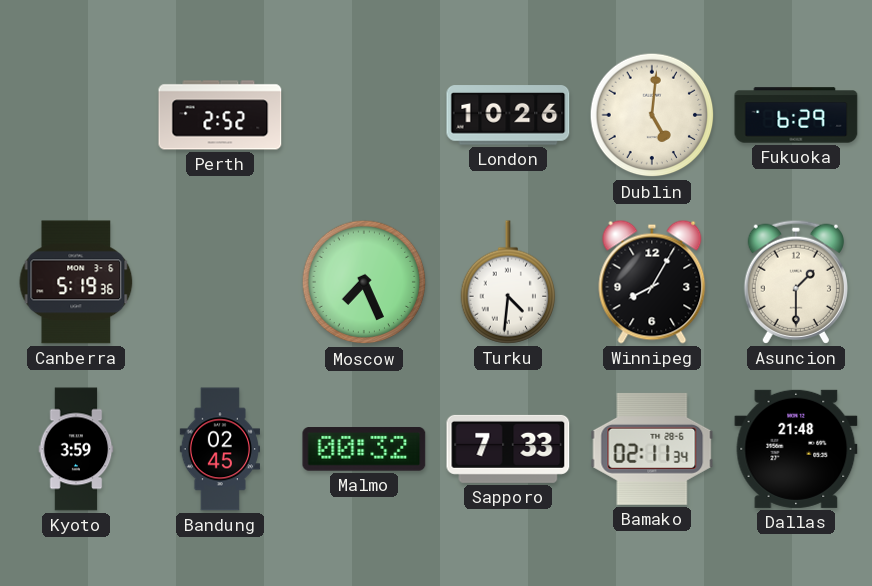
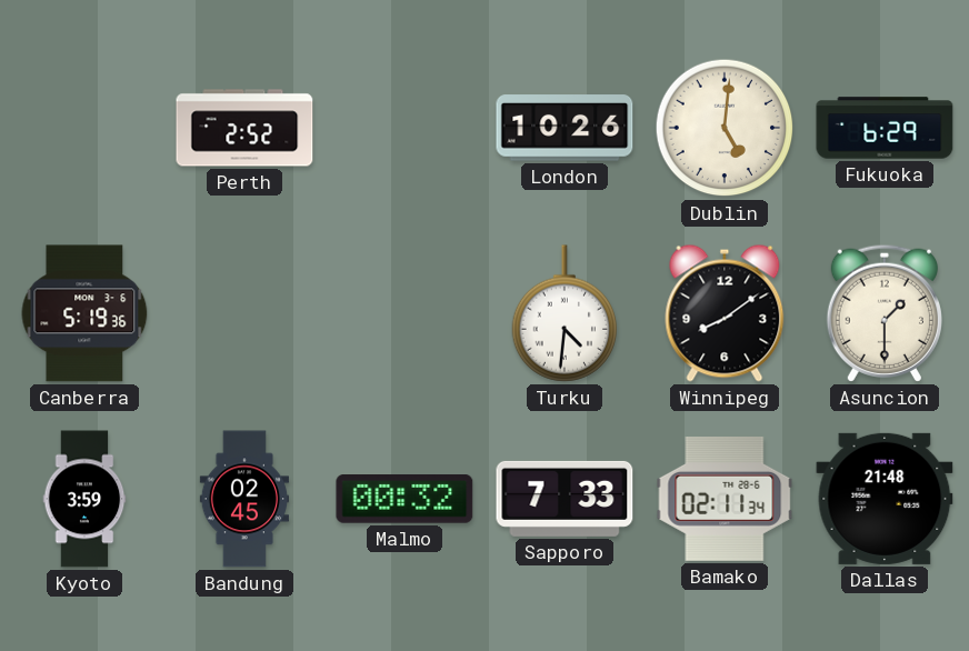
Moscow: 7:26 -> none
Winnipeg: 8:05 -> 8:09
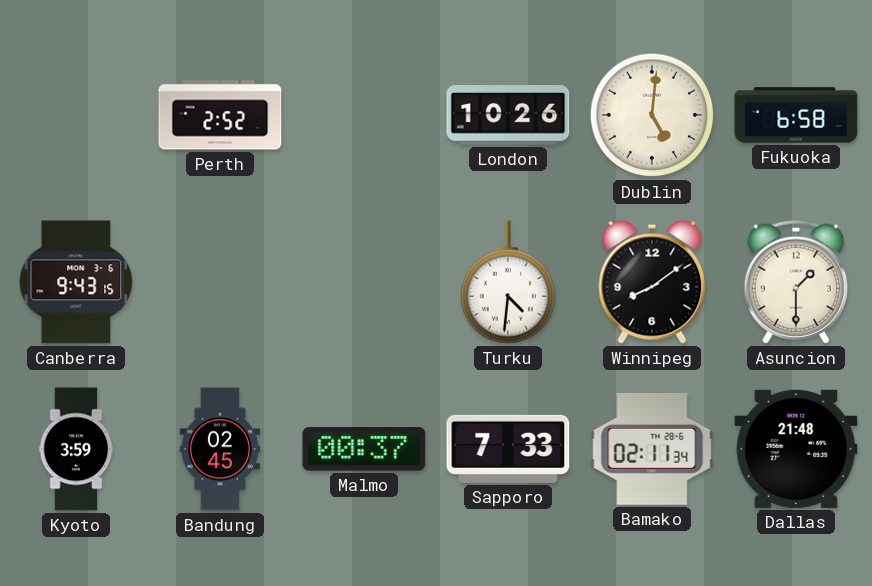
Fukuoka: 6:29 -> 6:58
Canberra: 5:19 -> 9:43
Malmo: 00:32 -> 00:37
